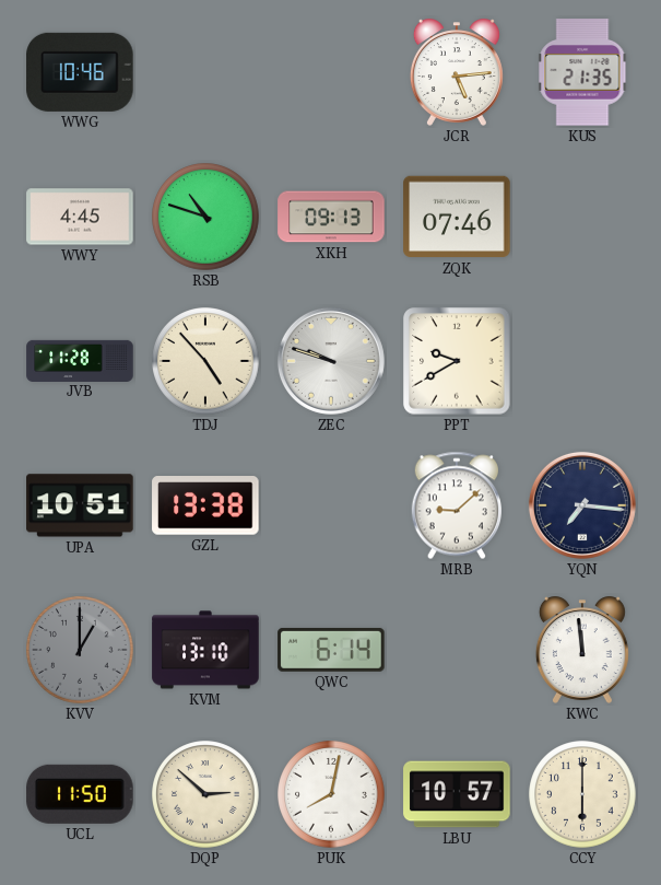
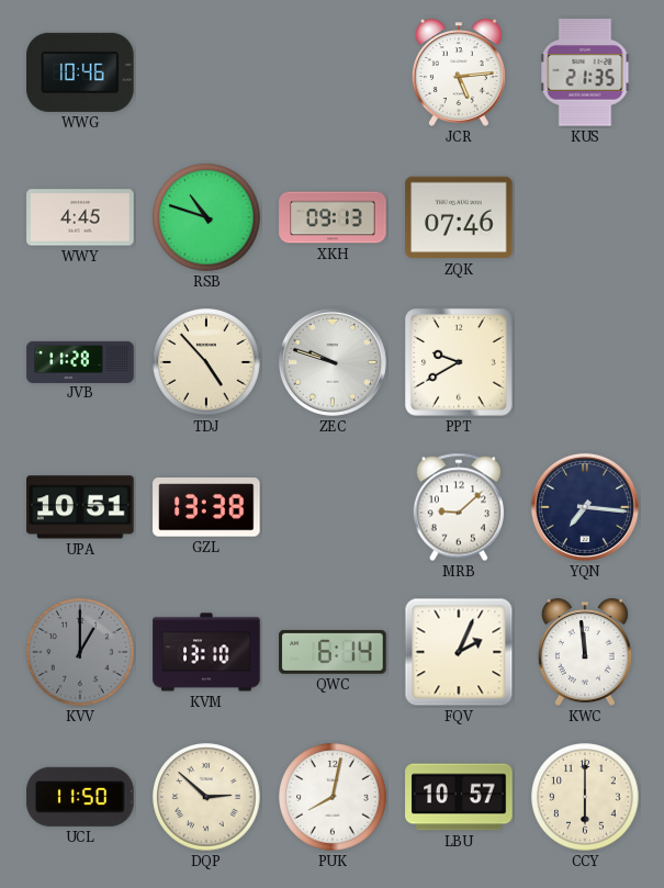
FQV: none -> 2:04
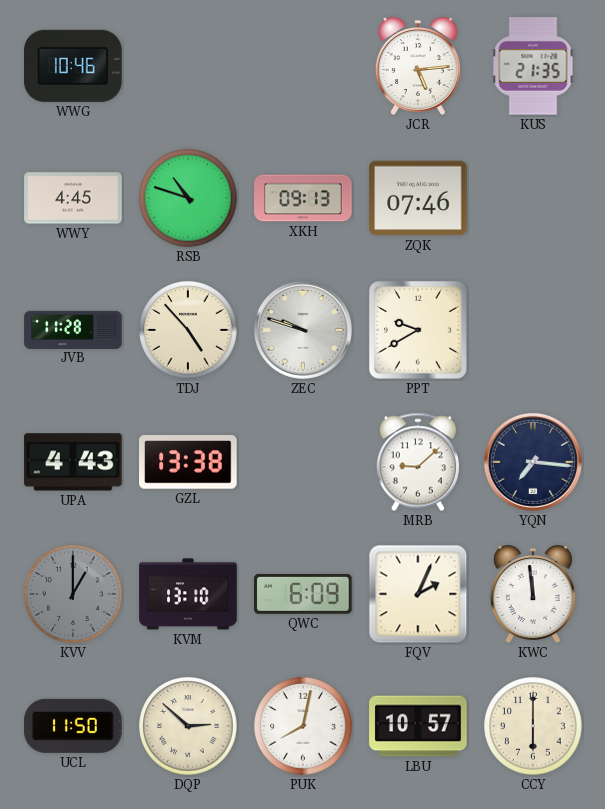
UPA: 10:51 -> 4:43
QWC: 6:14 -> 6:09
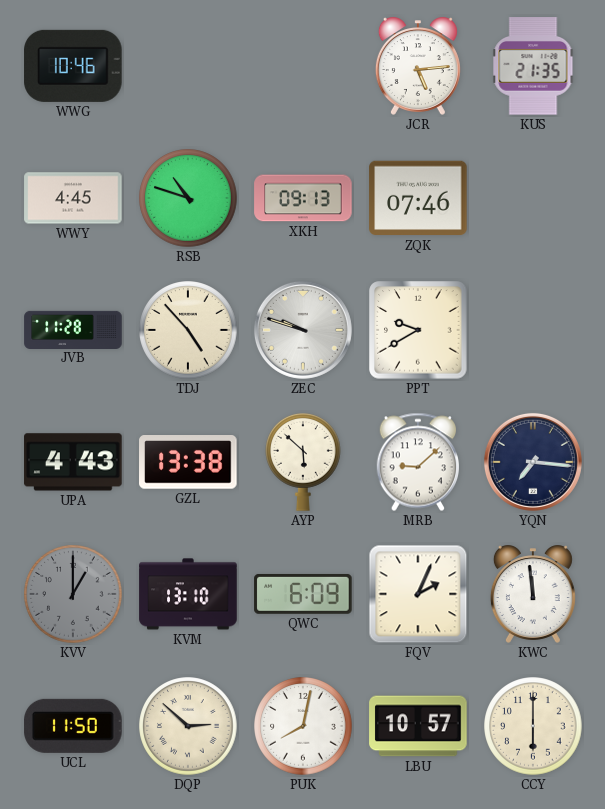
AYP: none -> 5:52
